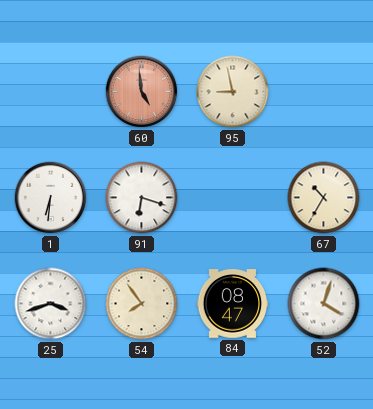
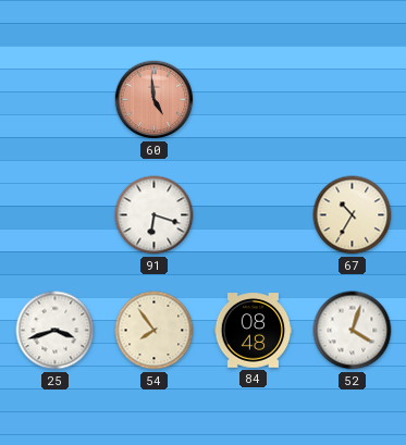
95: 8:58 -> none
1: 6:31 -> none
84: 08:47 -> 08:48
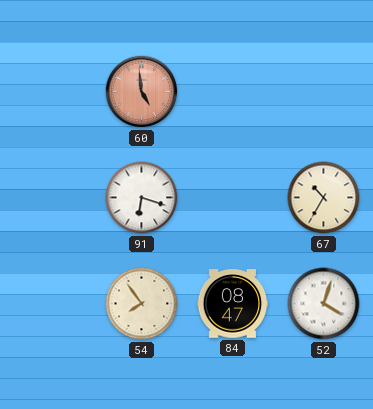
25: 3:42 -> none
84: 08:48 -> 08:47
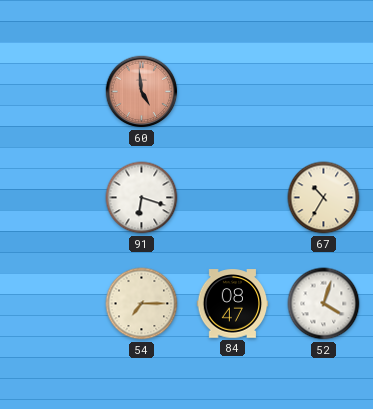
54: 7:54 -> 7:15
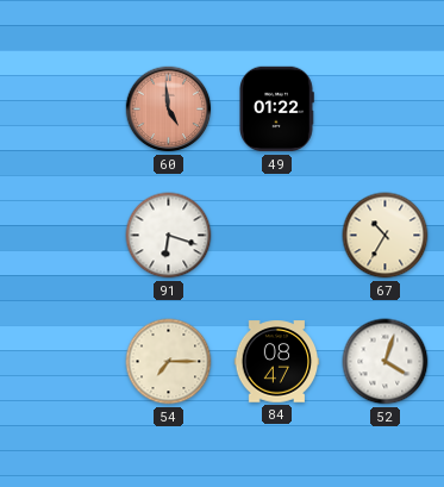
49: none -> 01:22
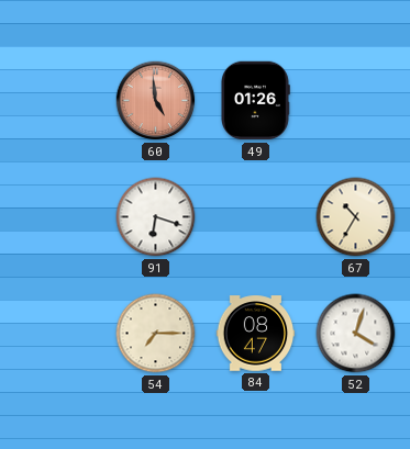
49: 01:22 -> 01:26
